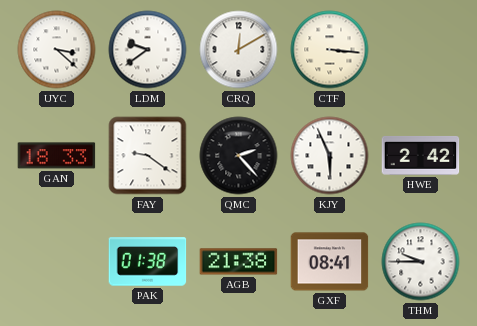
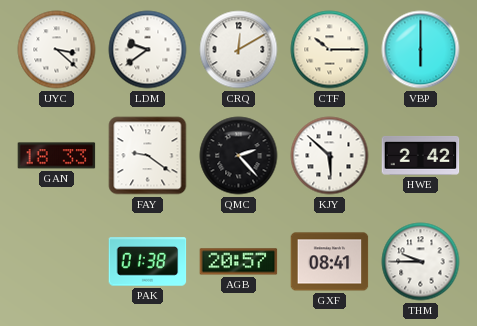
CTF: 3:16 -> 10:15
VBP: none -> 6:00
KJY: 5:56 -> 5:52
AGB: 21:38 -> 20:57
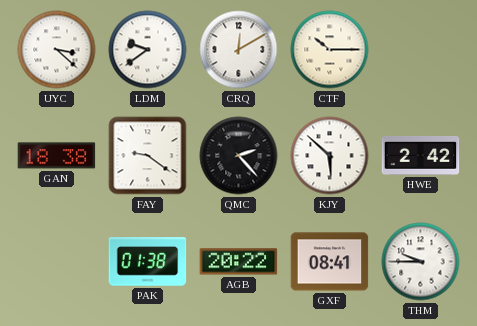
VBP: 6:00 -> none
GAN: 18:33 -> 18:38
AGB: 20:57 -> 20:22
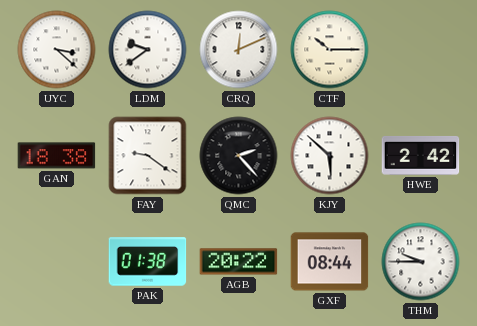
CRQ: 12:10 -> 12:11
GXF: 08:41 -> 08:44
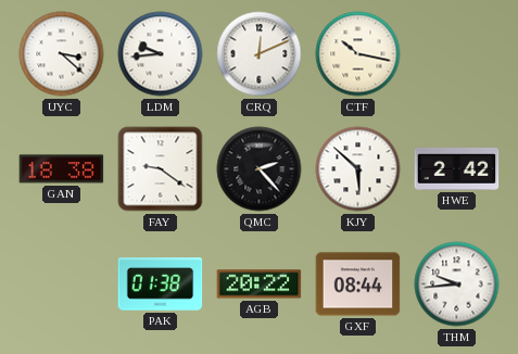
LDM: 9:39 -> 9:44
CTF: 10:15 -> 10:17
THM: 9:45 -> 9:44
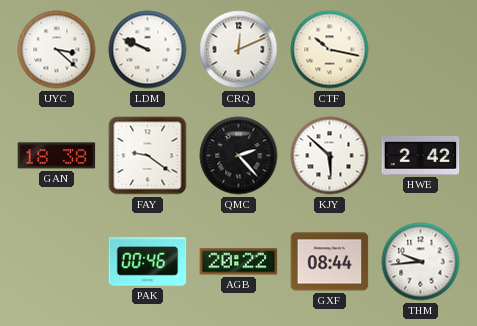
LDM: 9:44 -> 9:49
PAK: 01:38 -> 00:46
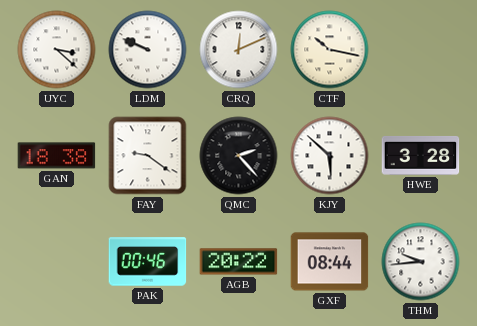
HWE: 2:42 -> 3:28
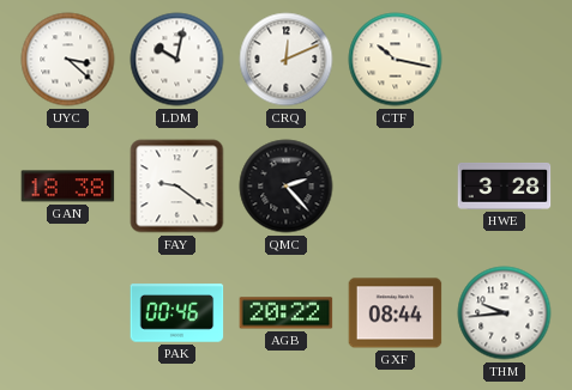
LDM: 9:49 -> 10:02
KJY: 5:52 -> none
